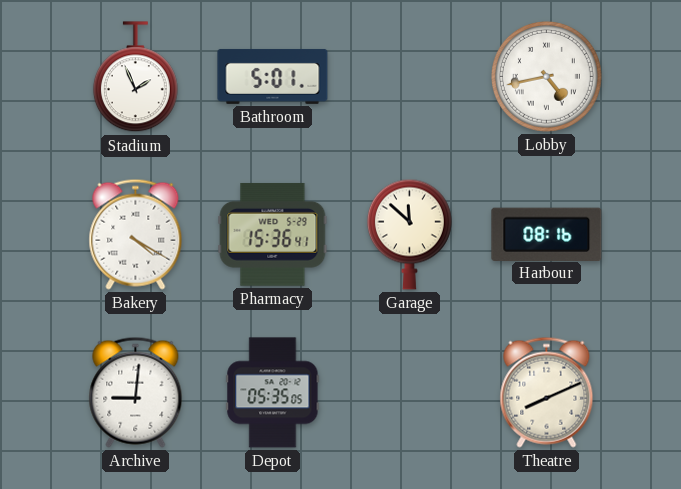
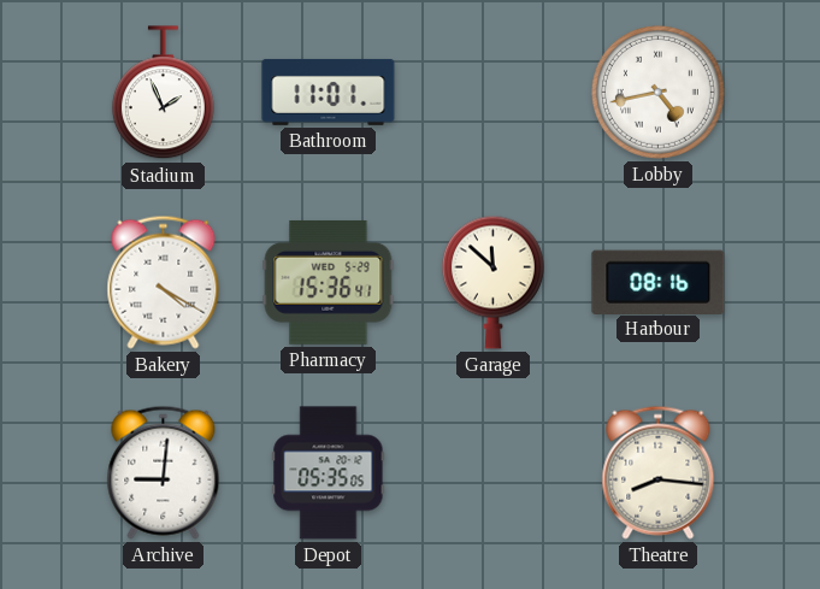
Bathroom: 5:01 -> 11:01
Theatre: 8:11 -> 8:16
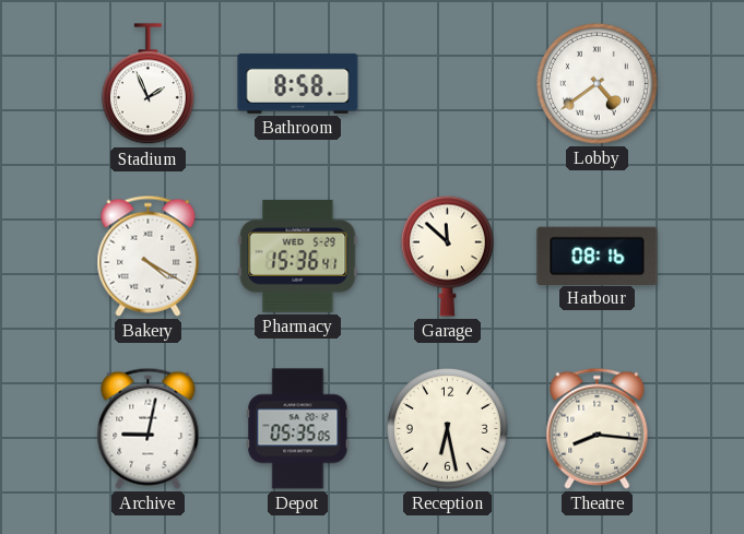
Bathroom: 11:01 -> 8:58
Lobby: 4:43 -> 4:39
Archive: 9:01 -> 9:02
Reception: none -> 6:28
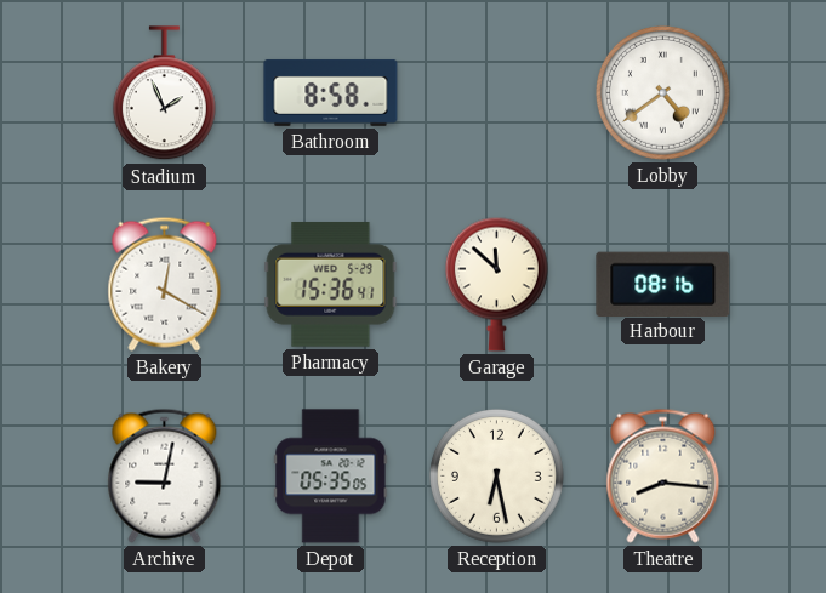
Bakery: 4:20 -> 12:20
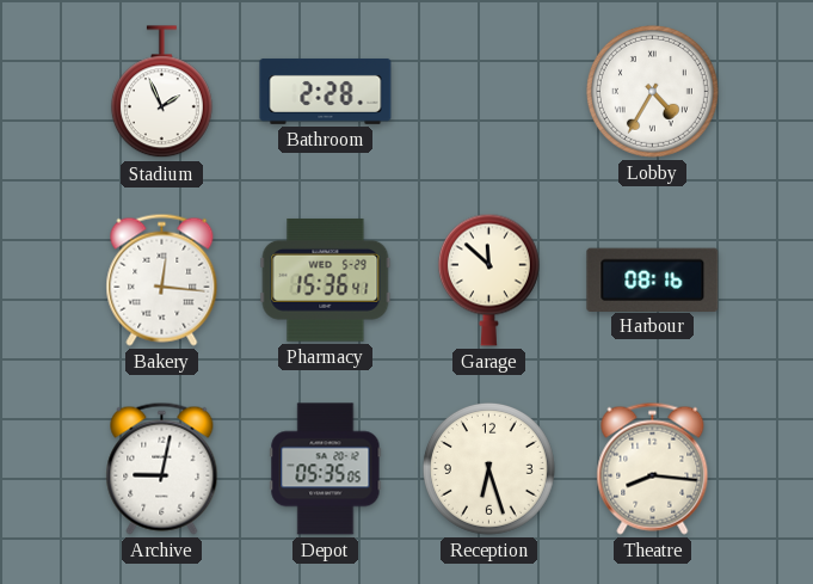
Bathroom: 8:58 -> 2:28
Lobby: 4:39 -> 4:35
Bakery: 12:20 -> 12:16
Reception: 6:28 -> 6:27
